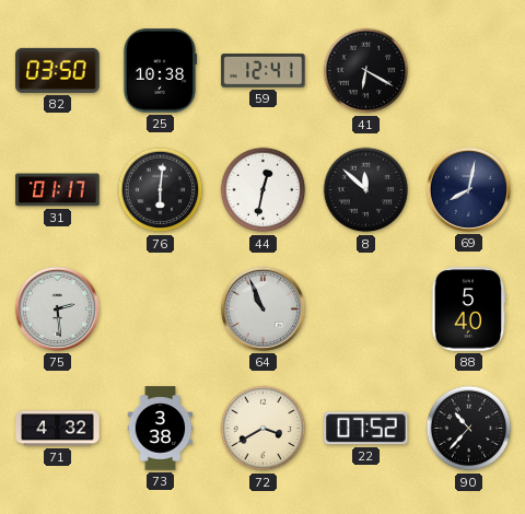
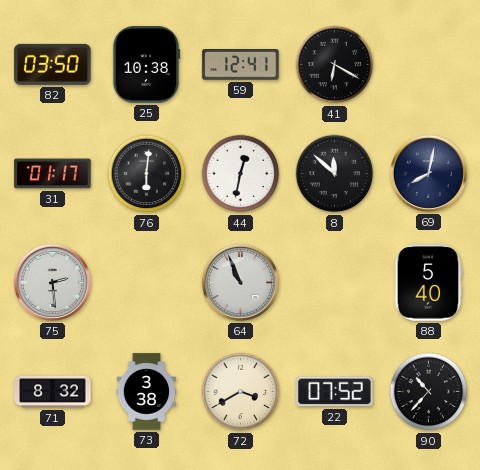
71: 4:32 -> 8:32
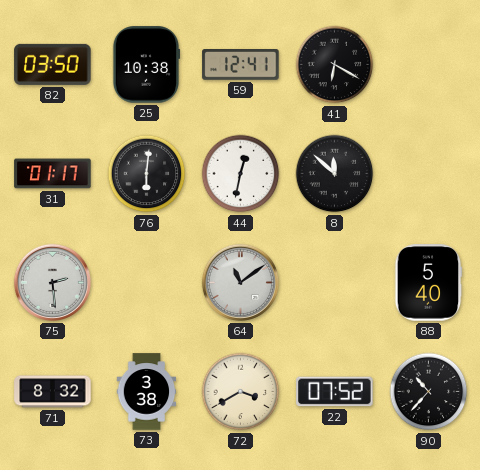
69: 8:02 -> none
64: 10:56 -> 11:09
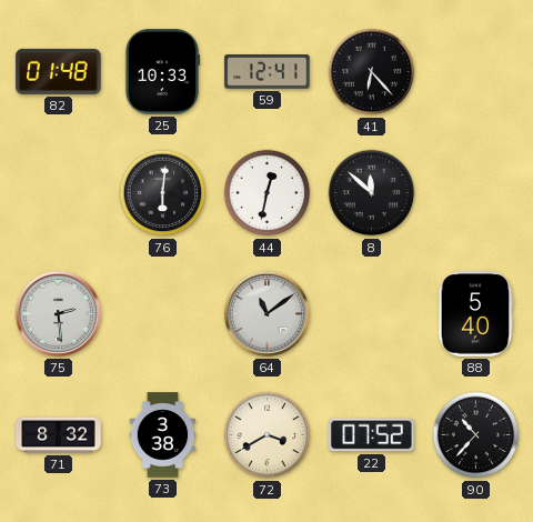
82: 03:50 -> 01:48
25: 10:38 -> 10:33
41: 6:20 -> 6:23
31: 01:17 -> none
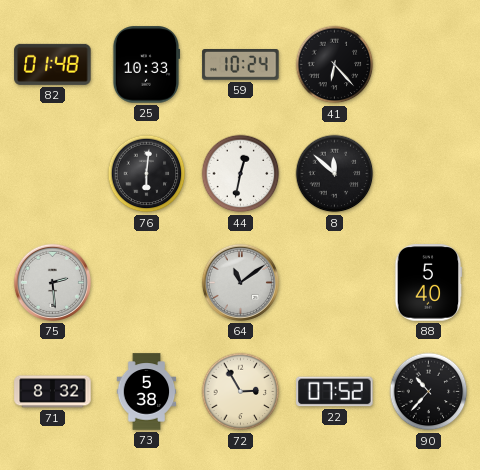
59: 12:41 -> 10:24
73: 3:38 -> 5:38
72: 3:40 -> 2:55
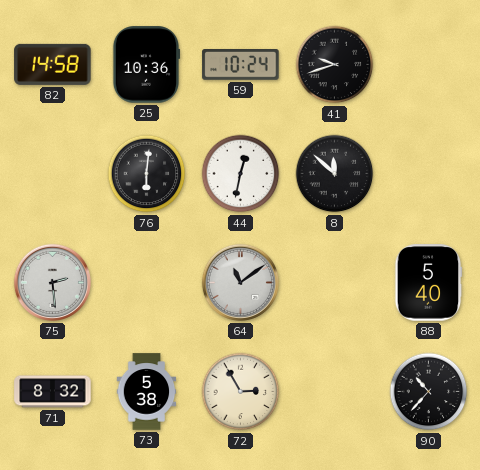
82: 01:48 -> 14:58
25: 10:33 -> 10:36
41: 6:23 -> 9:42
22: 07:52 -> none
